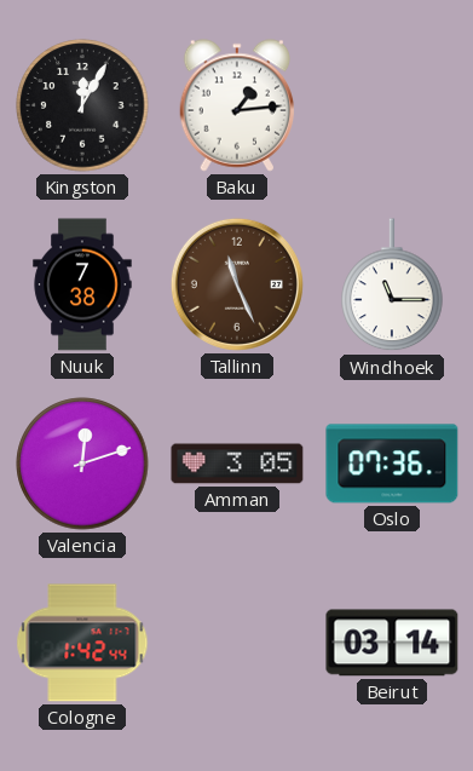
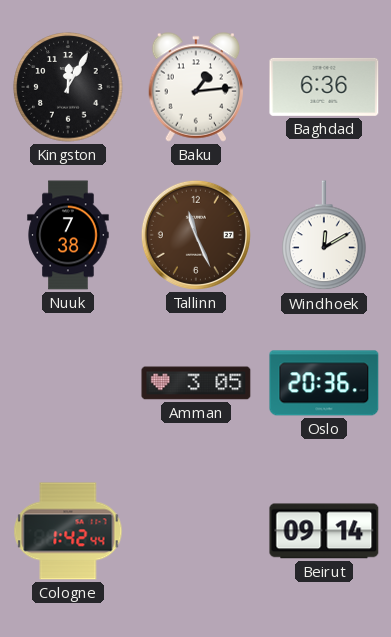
Baghdad: none -> 6:36
Windhoek: 11:15 -> 12:10
Valencia: 12:12 -> none
Oslo: 07:36 -> 20:36
Beirut: 03:14 -> 09:14
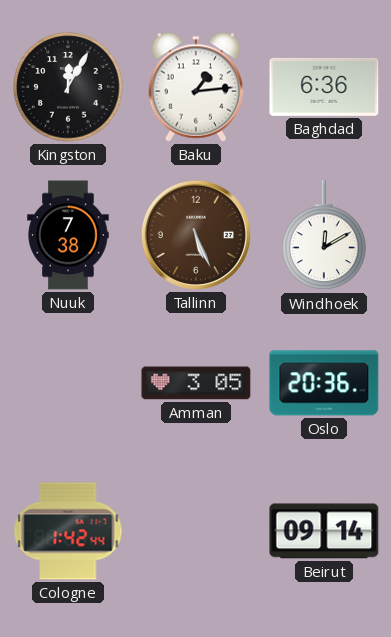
Tallinn: 11:26 -> 5:26
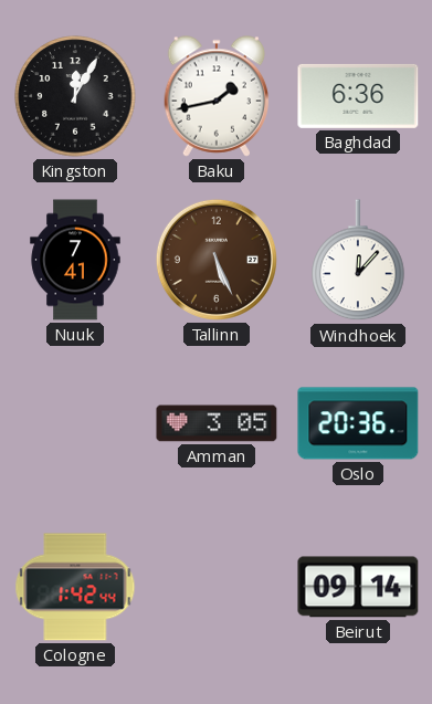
Baku: 1:14 -> 1:43
Nuuk: 7:38 -> 7:41
Windhoek: 12:10 -> 12:07
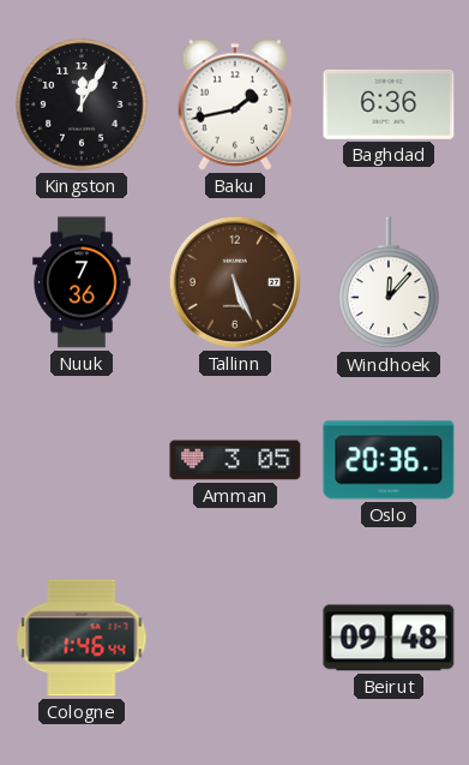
Nuuk: 7:41 -> 7:36
Cologne: 1:42 -> 1:46
Beirut: 09:14 -> 09:48
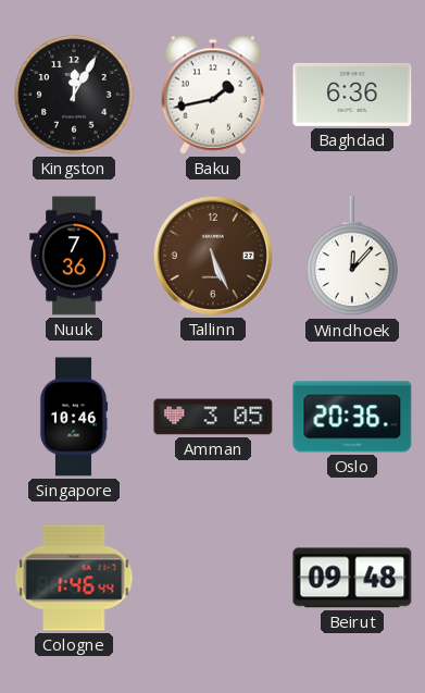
Singapore: none -> 10:46
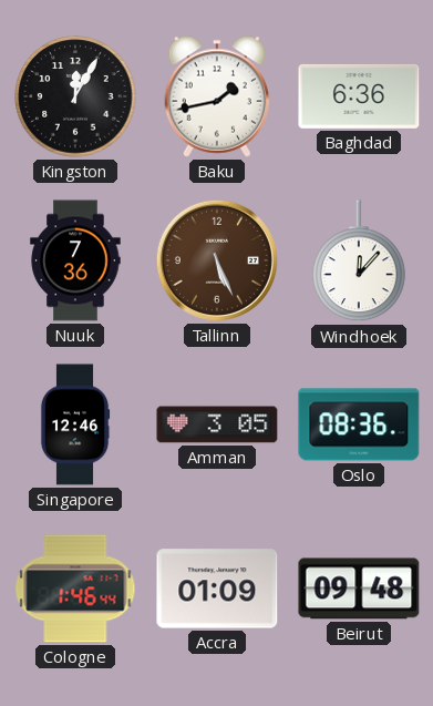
Singapore: 10:46 -> 12:46
Oslo: 20:36 -> 08:36
Accra: none -> 01:09
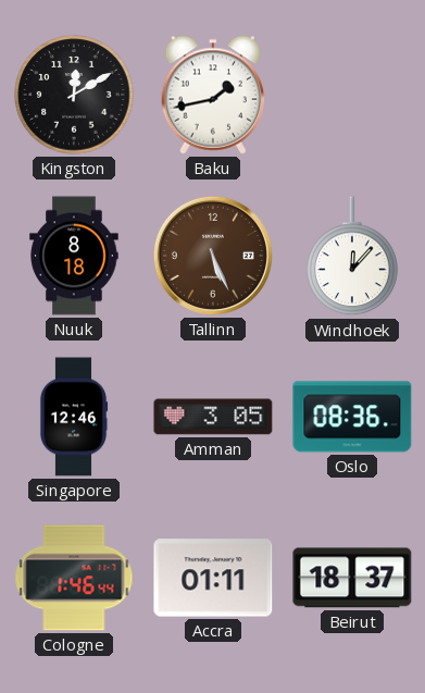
Kingston: 12:05 -> 12:10
Baghdad: 6:36 -> none
Nuuk: 7:36 -> 8:18
Accra: 01:09 -> 01:11
Beirut: 09:48 -> 18:37
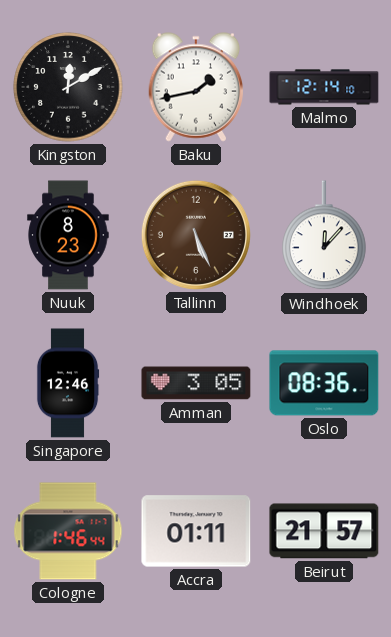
Malmo: none -> 12:14
Nuuk: 8:18 -> 8:23
Beirut: 18:37 -> 21:57
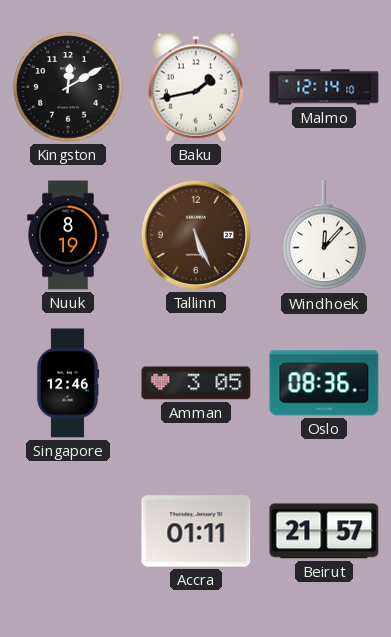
Nuuk: 8:23 -> 8:19
Cologne: 1:46 -> none
